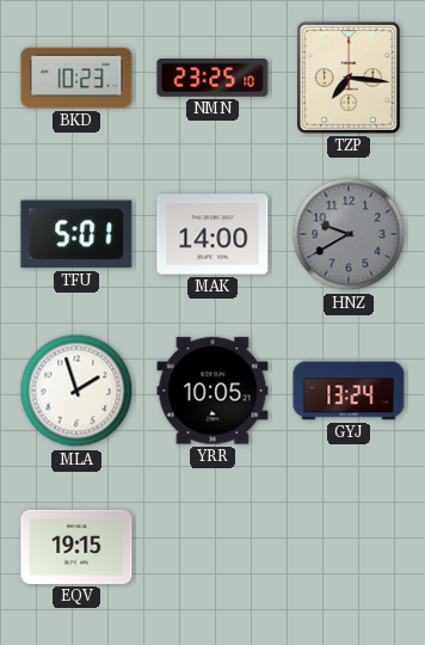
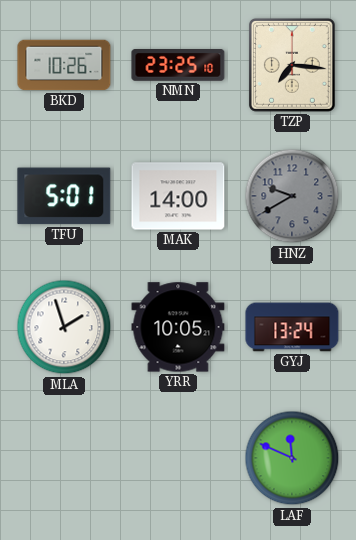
BKD: 10:23 -> 10:26
EQV: 19:15 -> none
LAF: none -> 11:49
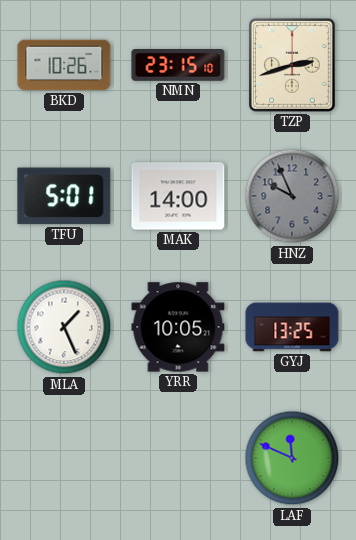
NMN: 23:25 -> 23:15
TZP: 7:16 -> 2:42
HNZ: 9:40 -> 9:56
MLA: 1:57 -> 1:26
GYJ: 13:24 -> 13:25
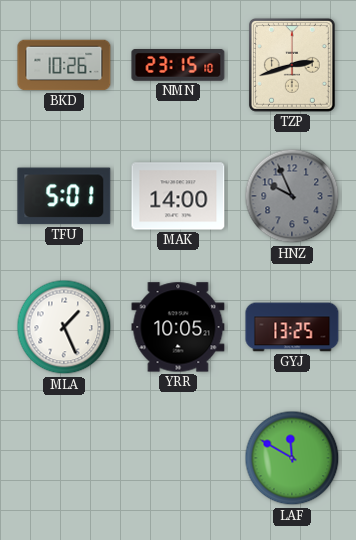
LAF: 11:49 -> 11:50
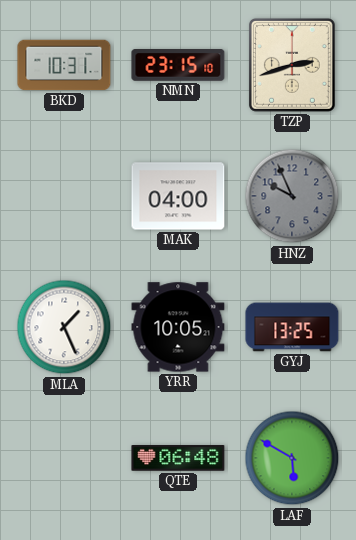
BKD: 10:26 -> 10:31
TFU: 5:01 -> none
MAK: 14:00 -> 04:00
QTE: none -> 06:48
LAF: 11:50 -> 5:50
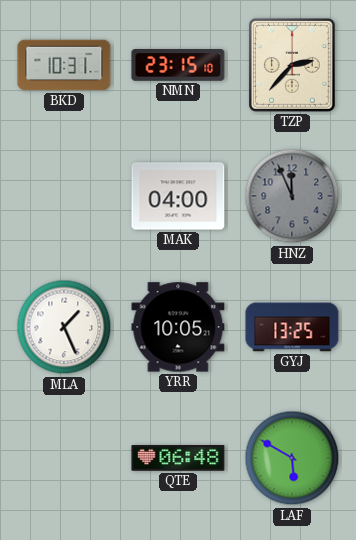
TZP: 2:42 -> 2:37
HNZ: 9:56 -> 11:56
